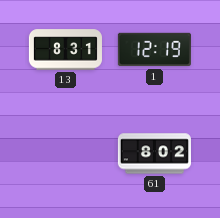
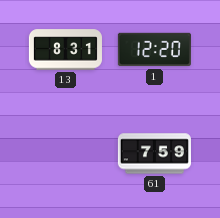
1: 12:19 -> 12:20
61: 8:02 -> 7:59
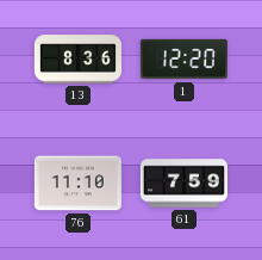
13: 8:31 -> 8:36
76: none -> 11:10
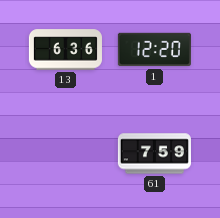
13: 8:36 -> 6:36
76: 11:10 -> none
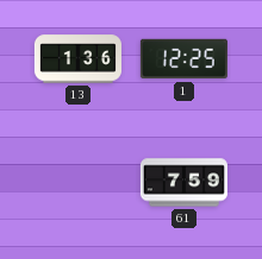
13: 6:36 -> 1:36
1: 12:20 -> 12:25
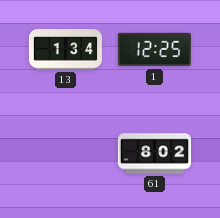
13: 1:36 -> 1:34
61: 7:59 -> 8:02
